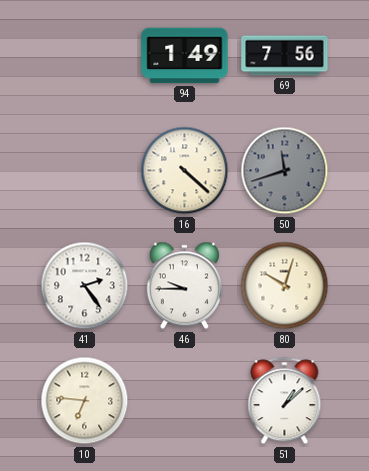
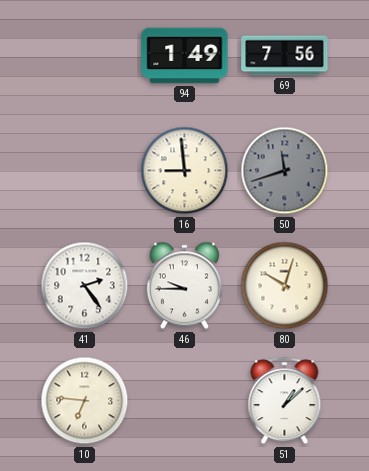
16: 4:22 -> 8:59
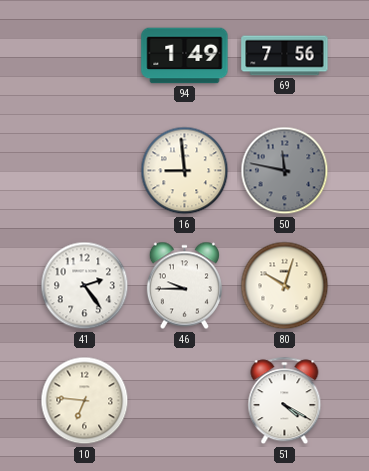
50: 11:42 -> 11:47
51: 1:08 -> 4:20
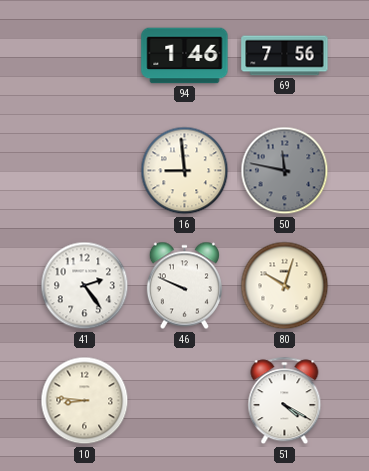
94: 1:49 -> 1:46
46: 9:45 -> 9:49
10: 6:46 -> 8:46
